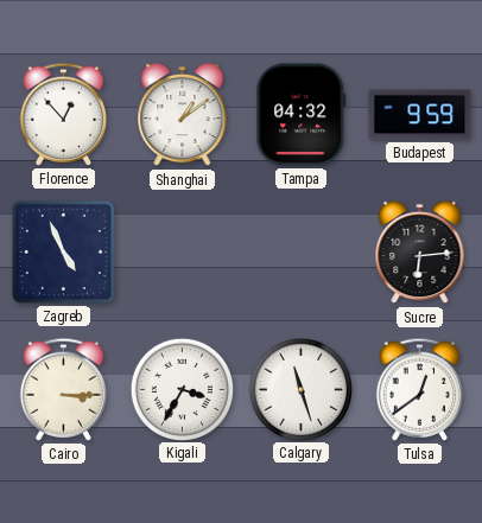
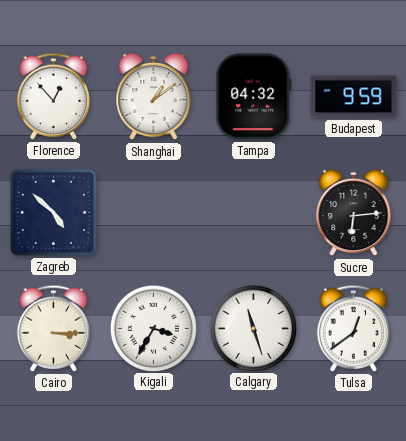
Zagreb: 4:56 -> 4:52
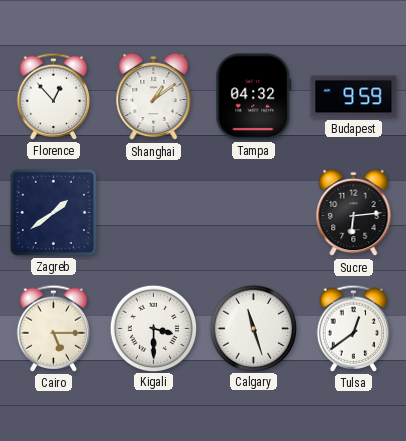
Zagreb: 4:52 -> 1:39
Cairo: 3:15 -> 5:15
Kigali: 3:35 -> 3:30
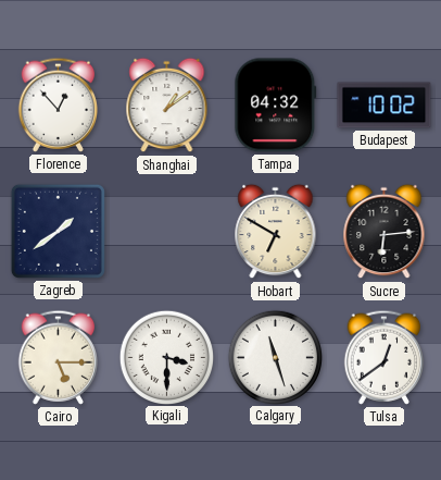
Budapest: 9:59 -> 10:02
Hobart: none -> 6:50
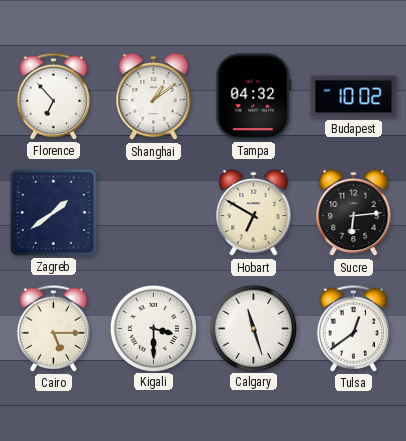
Florence: 12:53 -> 6:53
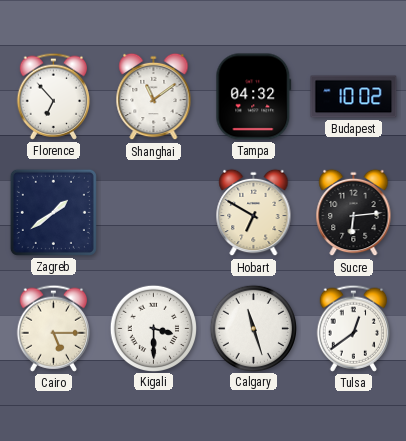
Shanghai: 1:09 -> 11:09
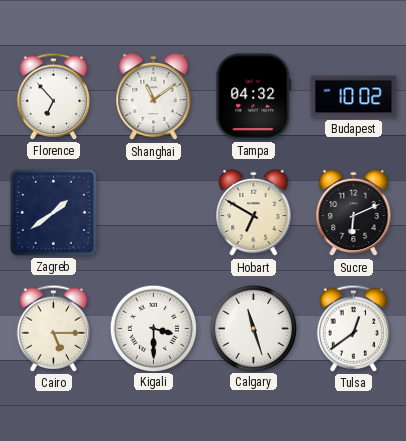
Sucre: 6:14 -> 6:11
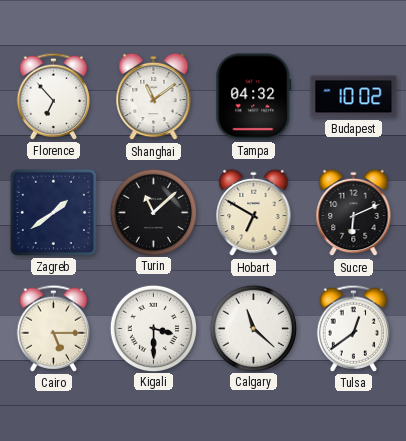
Turin: none -> 11:08
Calgary: 11:27 -> 11:22
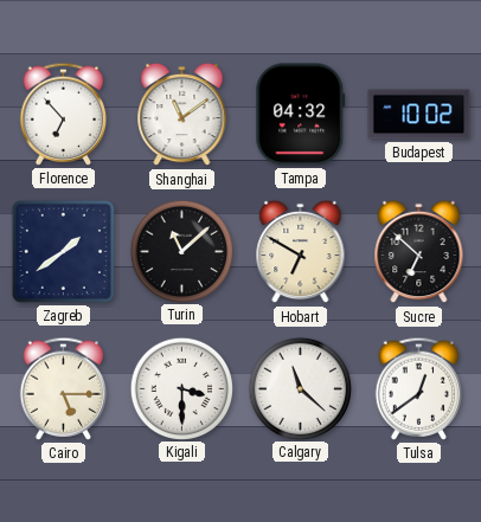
Sucre: 6:11 -> 6:52
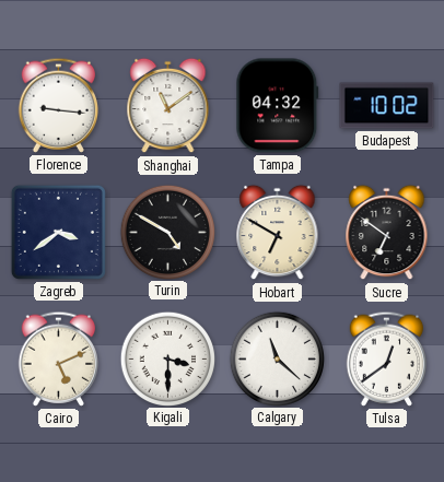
Florence: 6:53 -> 9:16
Zagreb: 1:39 -> 3:39
Turin: 11:08 -> 4:50
Sucre: 6:52 -> 6:51
Cairo: 5:15 -> 5:11
